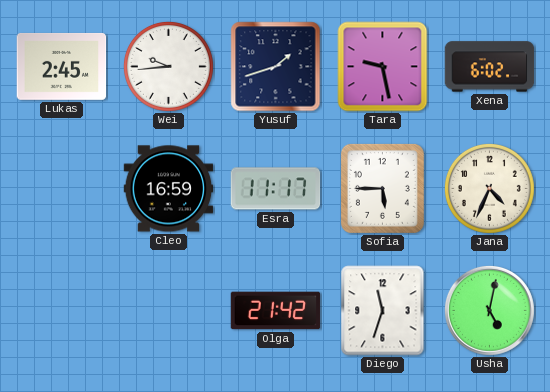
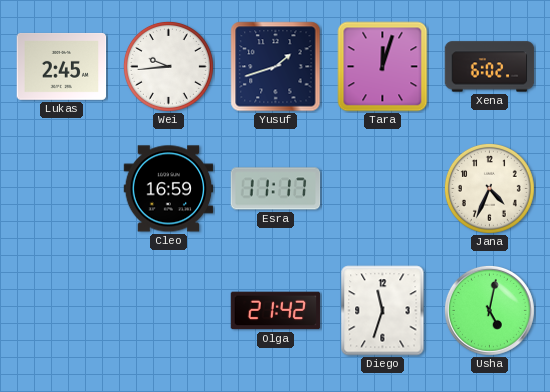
Tara: 9:28 -> 12:03
Sofia: 5:45 -> none
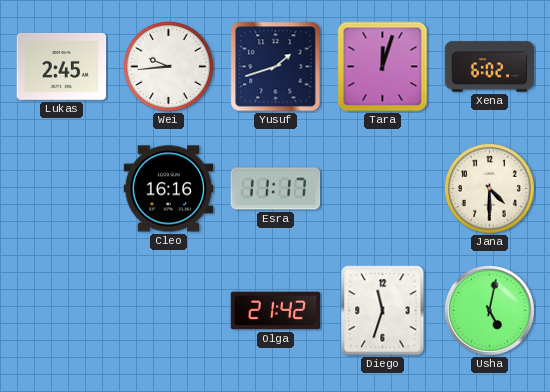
Cleo: 16:59 -> 16:16
Jana: 4:34 -> 4:30
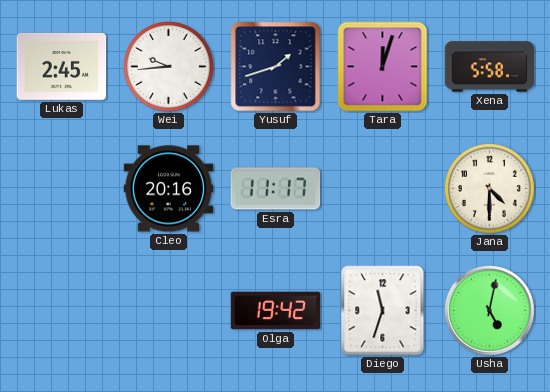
Xena: 6:02 -> 5:58
Cleo: 16:16 -> 20:16
Olga: 21:42 -> 19:42
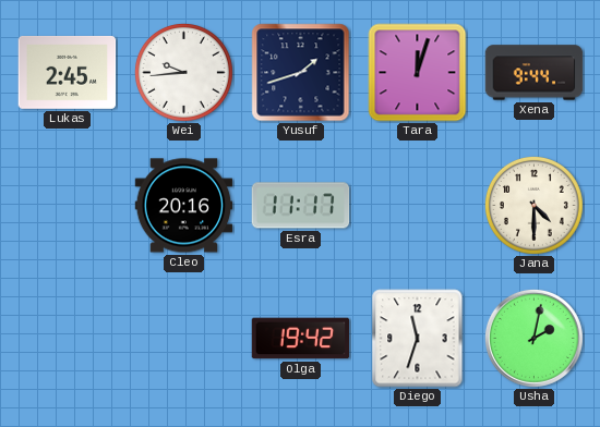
Xena: 5:58 -> 9:44
Usha: 5:02 -> 2:02
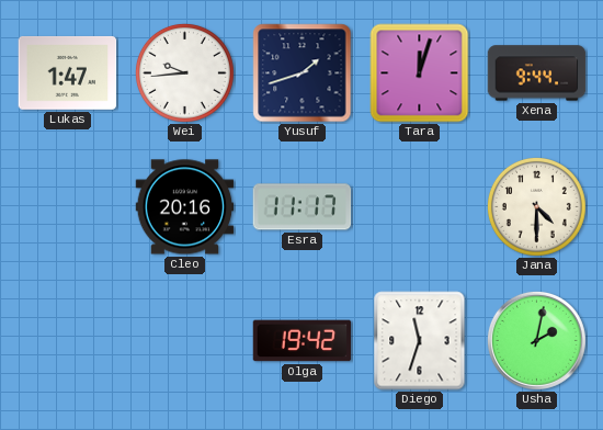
Lukas: 2:45 -> 1:47
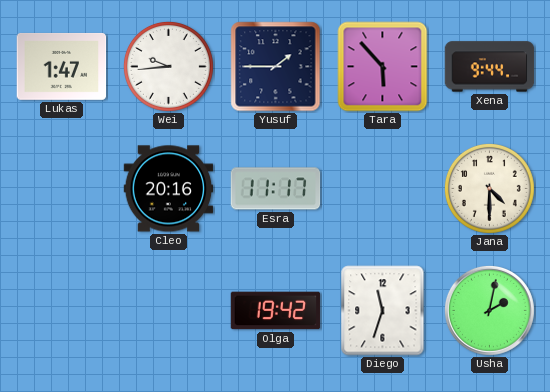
Yusuf: 1:42 -> 1:45
Tara: 12:03 -> 5:53
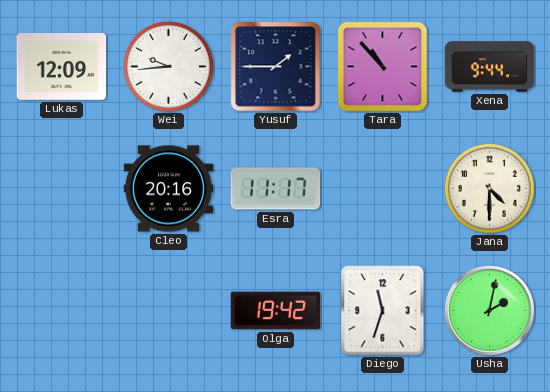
Lukas: 1:47 -> 12:09
Tara: 5:53 -> 10:53
